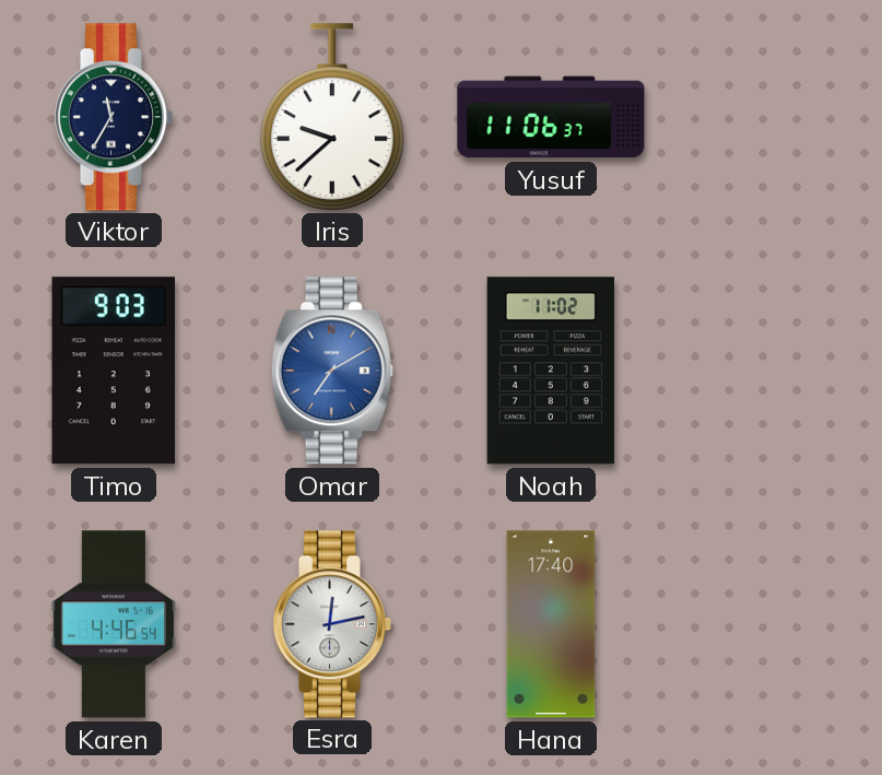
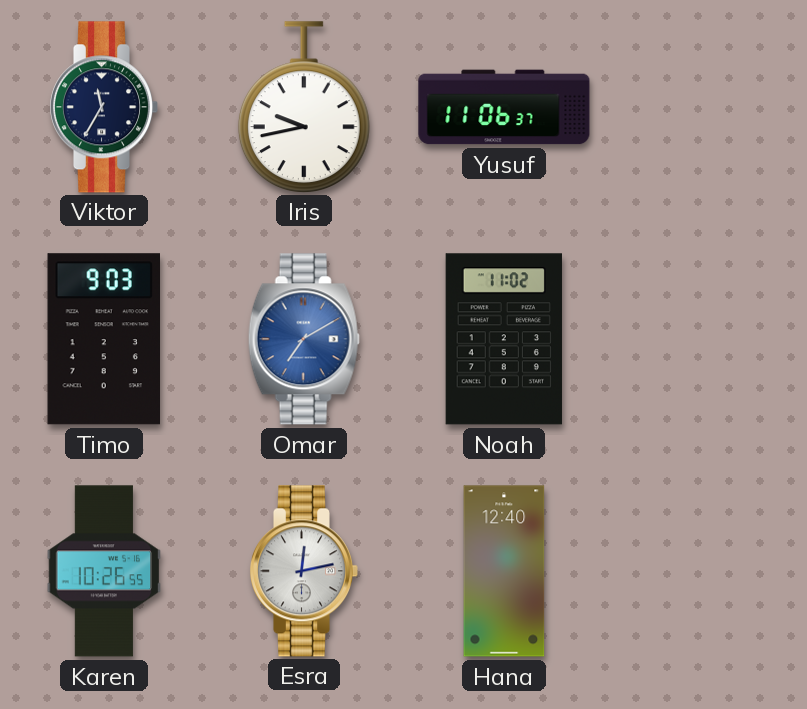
Iris: 9:38 -> 9:43
Karen: 4:46 -> 10:26
Hana: 17:40 -> 12:40
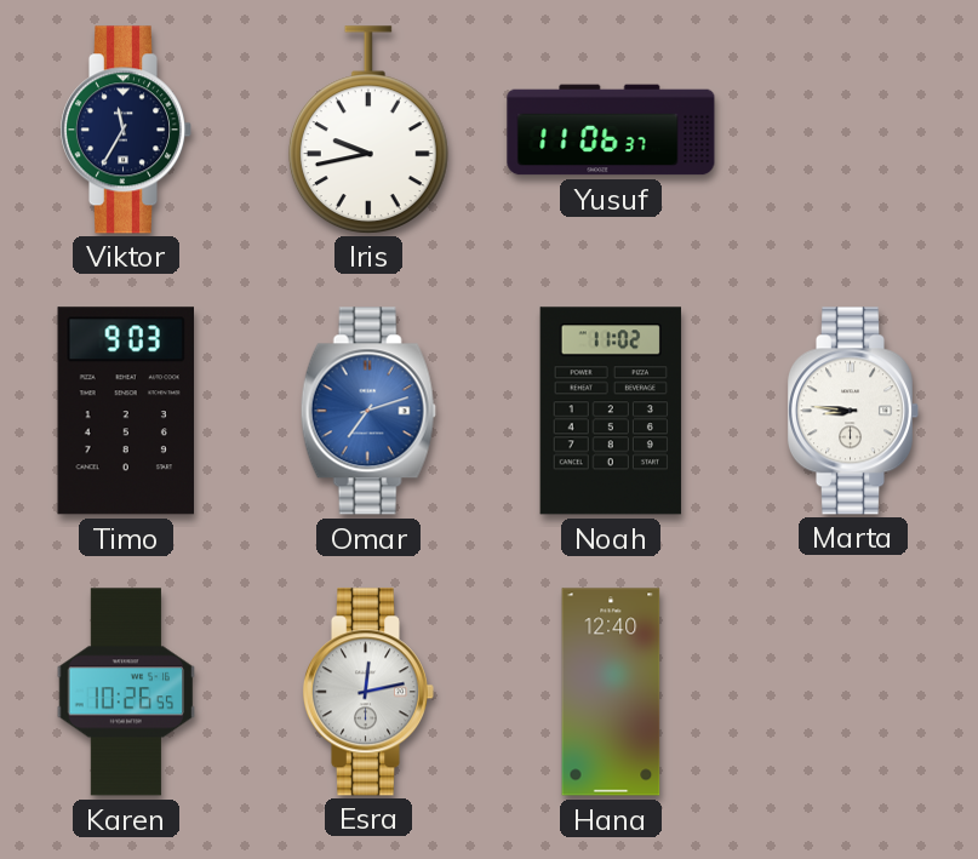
Omar: 7:10 -> 7:12
Marta: none -> 8:46
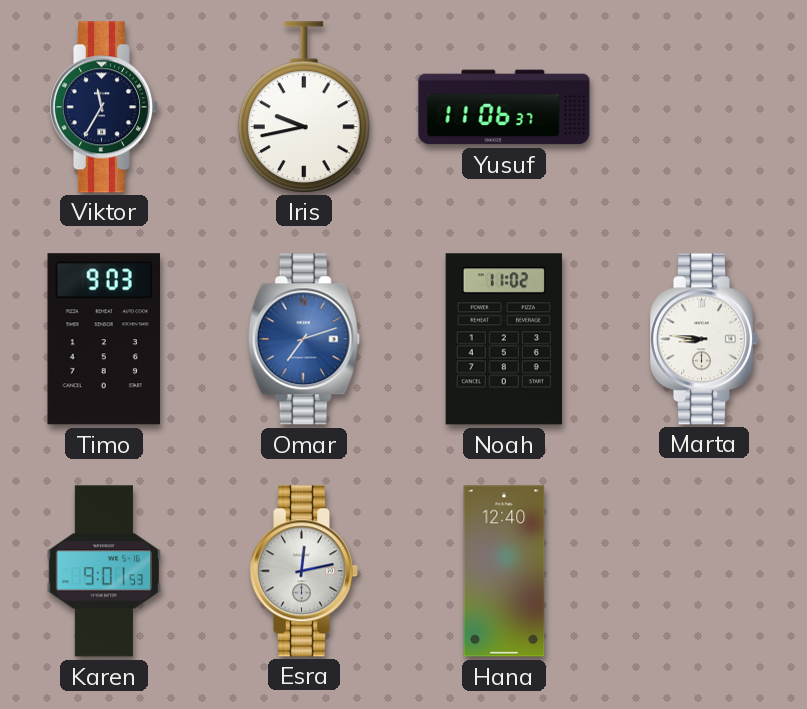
Karen: 10:26 -> 9:01
